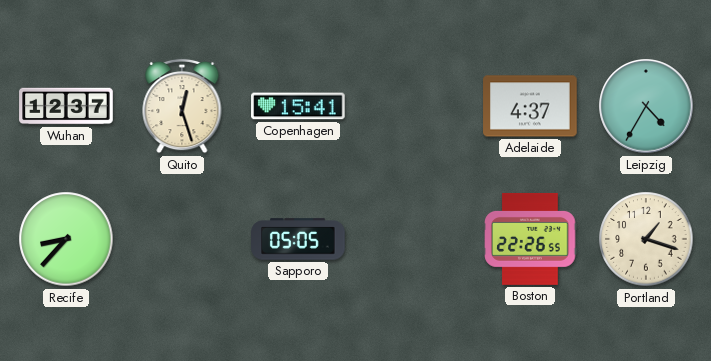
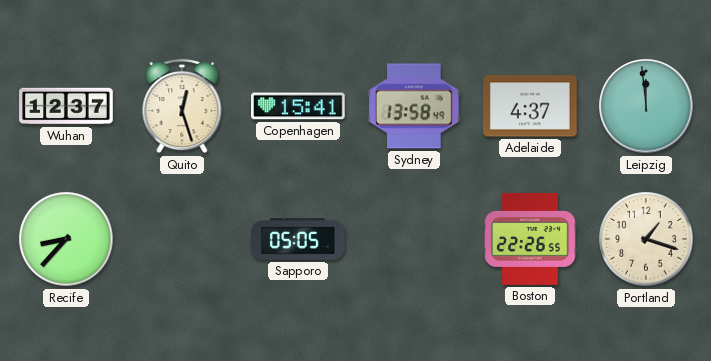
Sydney: none -> 13:58
Leipzig: 4:35 -> 11:59
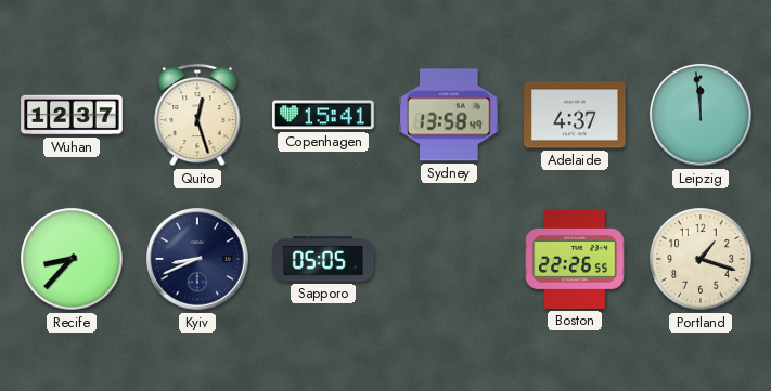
Kyiv: none -> 8:41
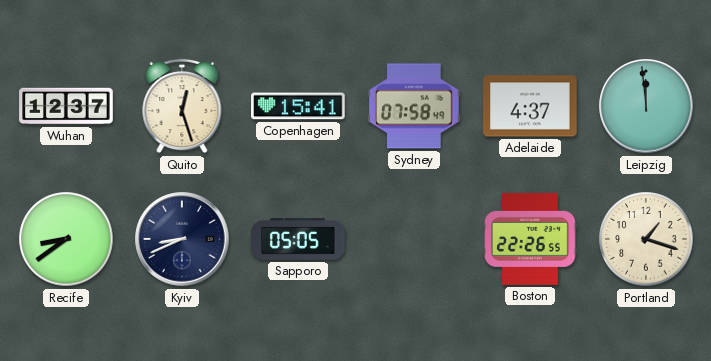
Sydney: 13:58 -> 07:58
Recife: 8:37 -> 8:39
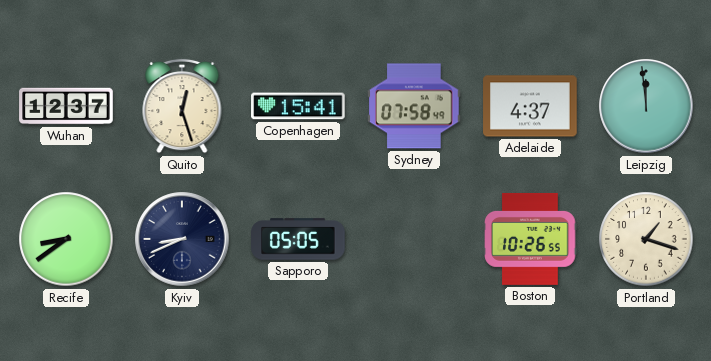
Boston: 22:26 -> 10:26
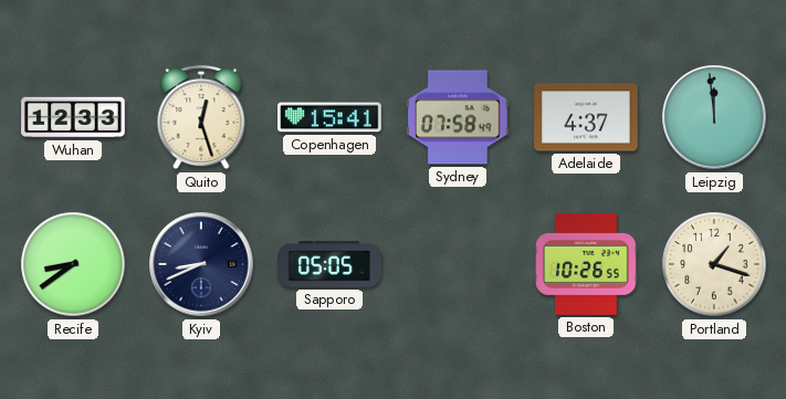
Wuhan: 12:37 -> 12:33
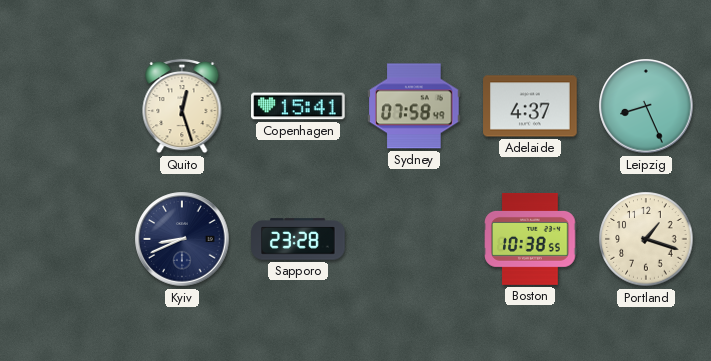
Wuhan: 12:33 -> none
Leipzig: 11:59 -> 8:26
Recife: 8:39 -> none
Sapporo: 05:05 -> 23:28
Boston: 10:26 -> 10:38
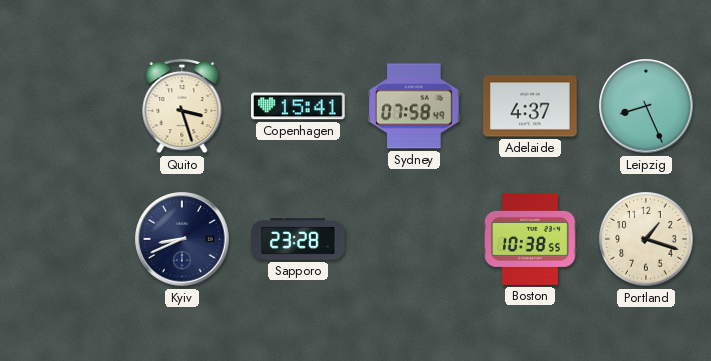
Quito: 12:27 -> 3:27
